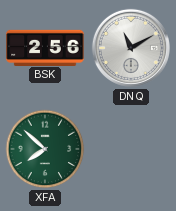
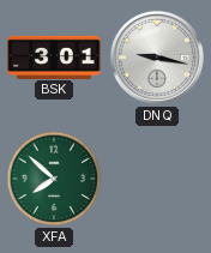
BSK: 2:56 -> 3:01
DNQ: 11:10 -> 9:17
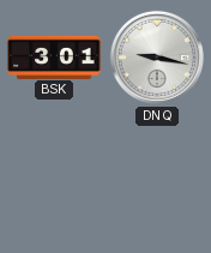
XFA: 7:52 -> none
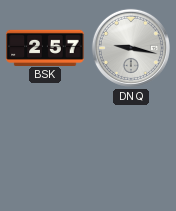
BSK: 3:01 -> 2:57
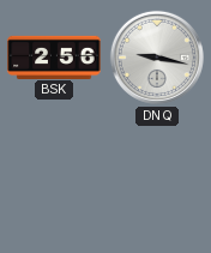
BSK: 2:57 -> 2:56
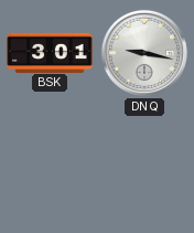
BSK: 2:56 -> 3:01
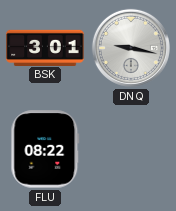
FLU: none -> 08:22
